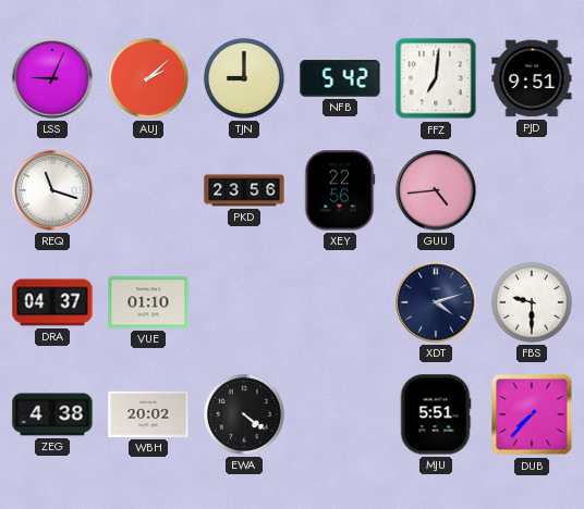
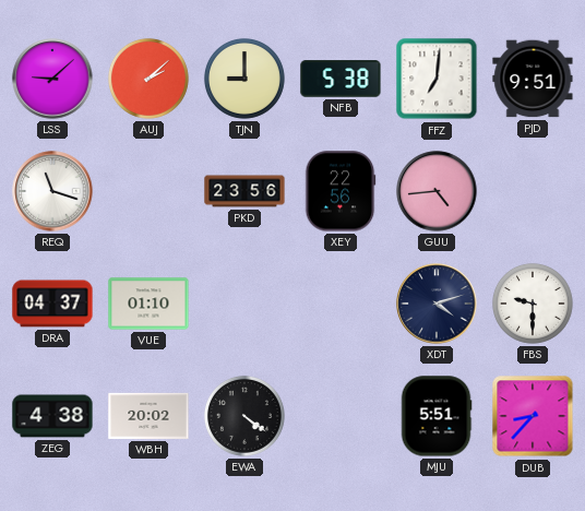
LSS: 9:04 -> 9:08
NFB: 5:42 -> 5:38
DUB: 7:37 -> 8:37
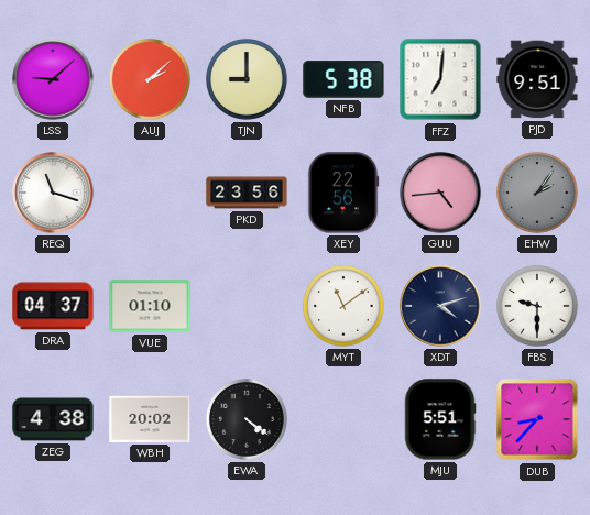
EHW: none -> 2:06
MYT: none -> 11:09
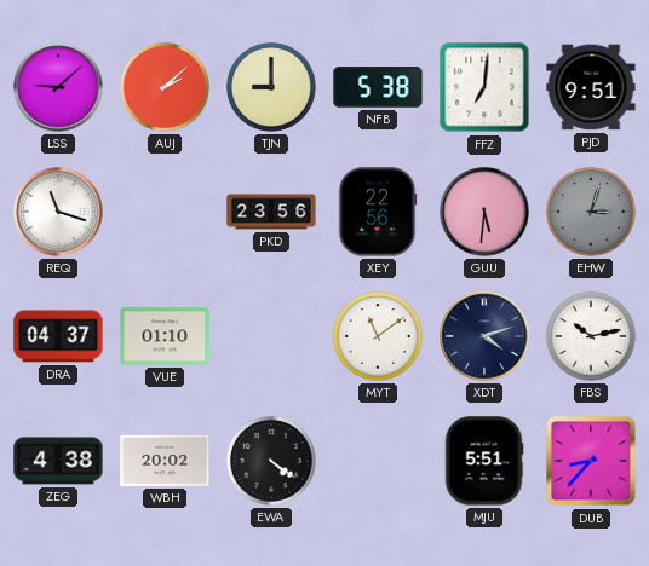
GUU: 4:44 -> 5:31
EHW: 2:06 -> 3:03
FBS: 9:30 -> 10:13
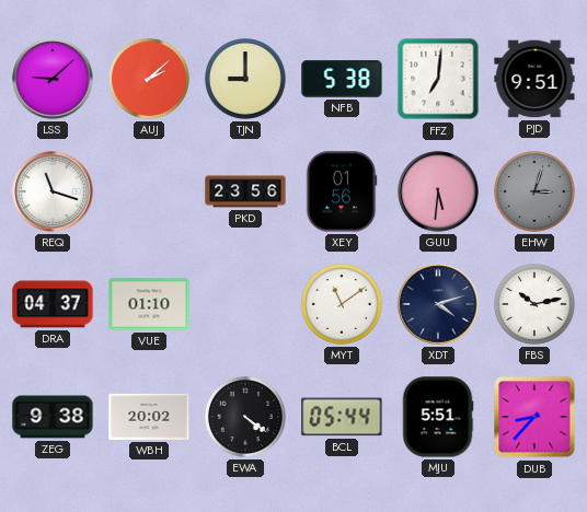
XEY: 22:56 -> 01:56
ZEG: 4:38 -> 9:38
BCL: none -> 05:44
